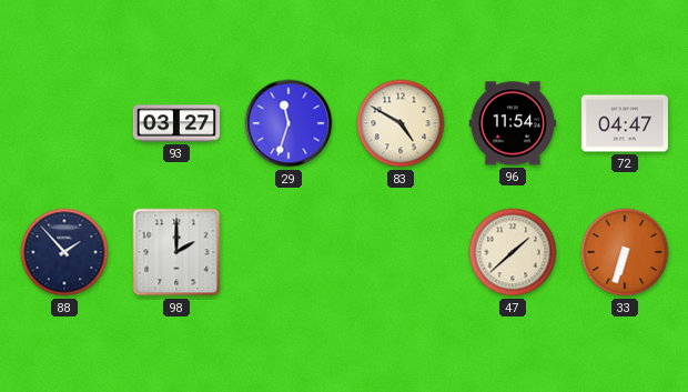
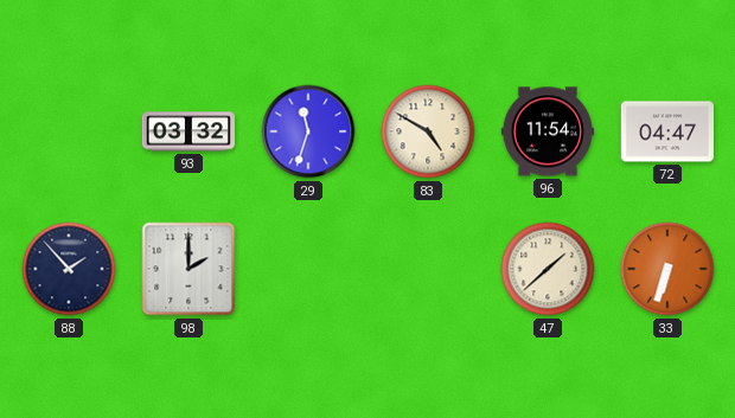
93: 03:27 -> 03:32
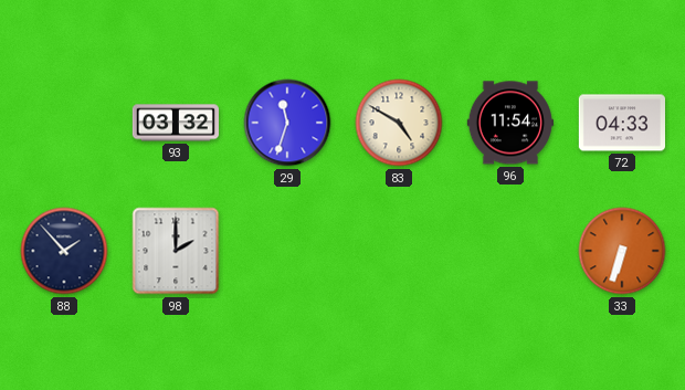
72: 04:47 -> 04:33
47: 1:38 -> none
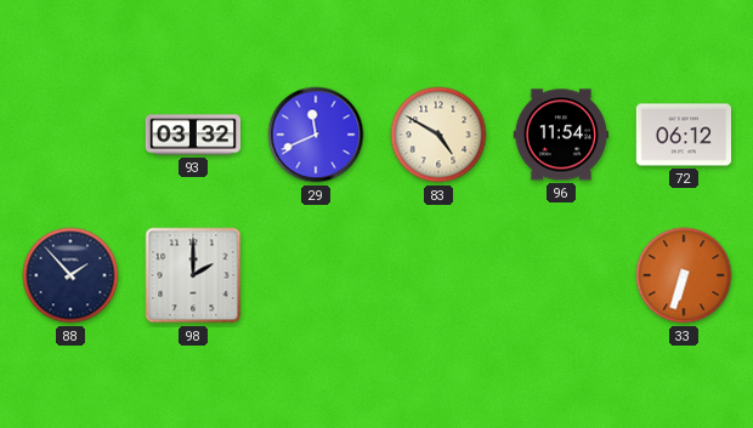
29: 11:33 -> 11:41
72: 04:33 -> 06:12
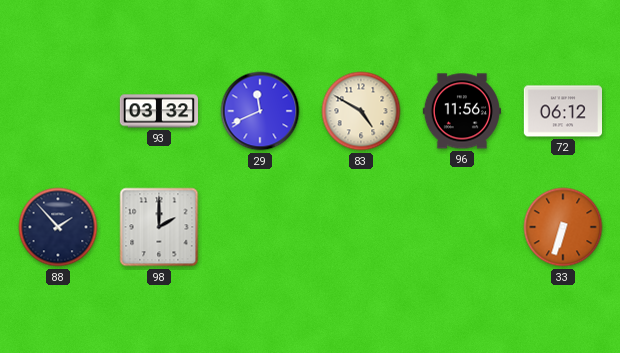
96: 11:54 -> 11:56
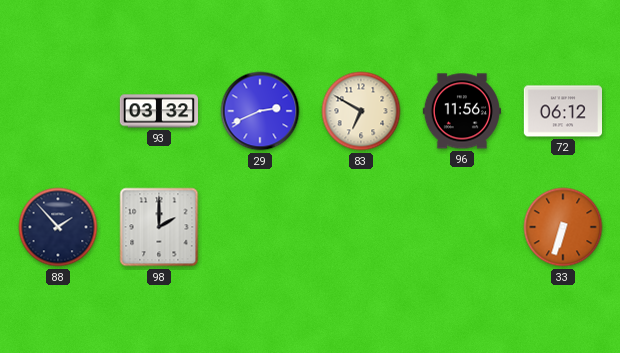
29: 11:41 -> 2:41
83: 4:50 -> 6:50
